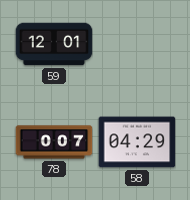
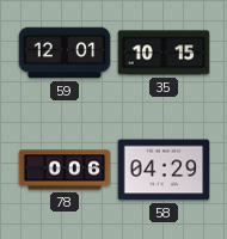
35: none -> 10:15
78: 0:07 -> 0:06
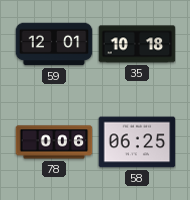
35: 10:15 -> 10:18
58: 04:29 -> 06:25
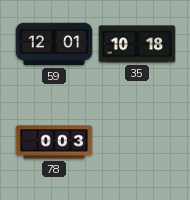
78: 0:06 -> 0:03
58: 06:25 -> none
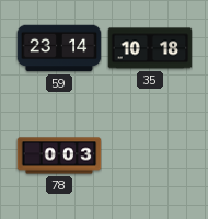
59: 12:01 -> 23:14
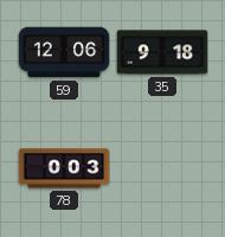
59: 23:14 -> 12:06
35: 10:18 -> 9:18
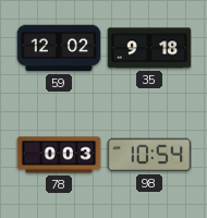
59: 12:06 -> 12:02
98: none -> 10:54
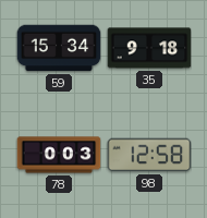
59: 12:02 -> 15:34
98: 10:54 -> 12:58
